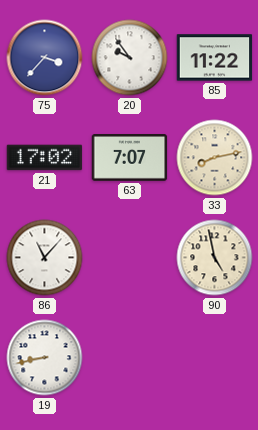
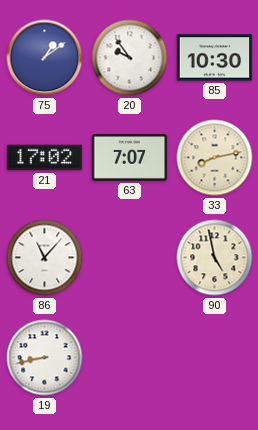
75: 3:37 -> 1:09
85: 11:22 -> 10:30
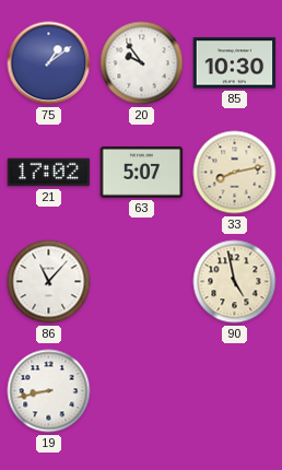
63: 7:07 -> 5:07
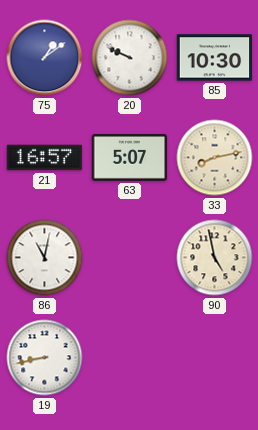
20: 9:54 -> 9:49
21: 17:02 -> 16:57
86: 11:07 -> 11:02
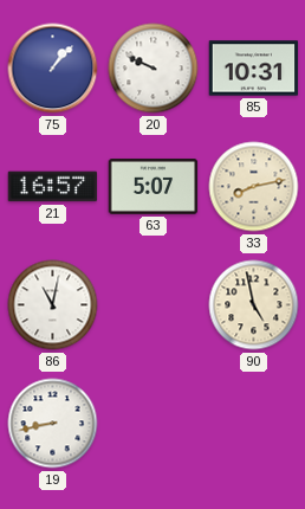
75: 1:09 -> 1:07
85: 10:30 -> 10:31
